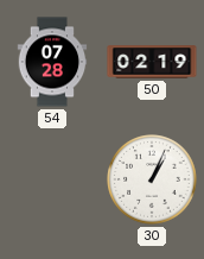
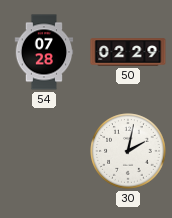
50: 02:19 -> 02:29
30: 1:04 -> 2:02
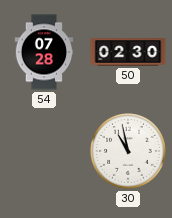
50: 02:29 -> 02:30
30: 2:02 -> 10:58
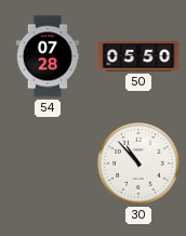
50: 02:30 -> 05:50
30: 10:58 -> 10:53
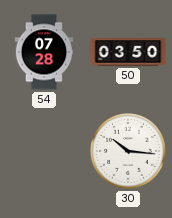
50: 05:50 -> 03:50
30: 10:53 -> 10:16
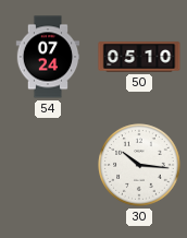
54: 07:28 -> 07:24
50: 03:50 -> 05:10
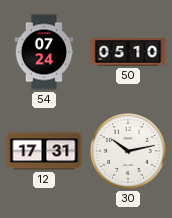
12: none -> 17:31
30: 10:16 -> 10:13
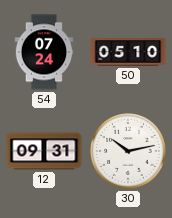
12: 17:31 -> 09:31
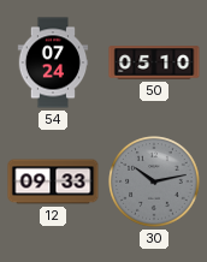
12: 09:31 -> 09:33
30 dial: white -> grey
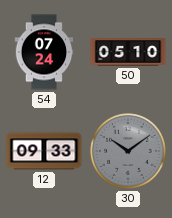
30: 10:13 -> 10:09
